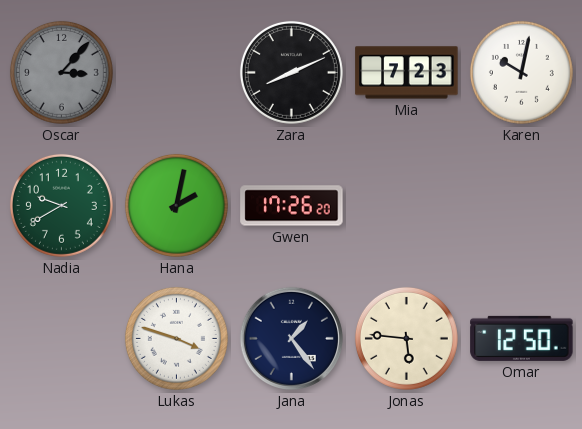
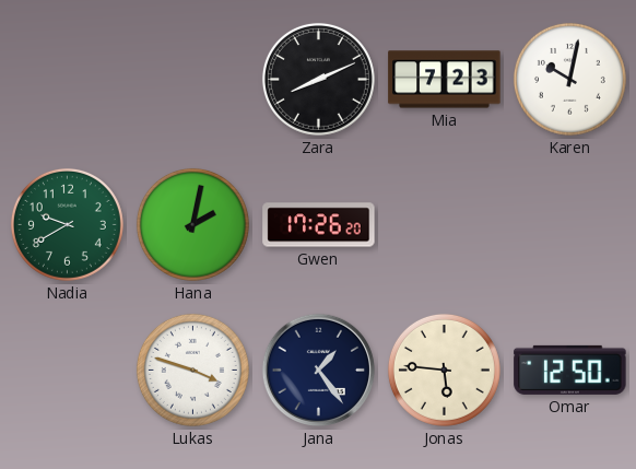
Oscar: 3:07 -> none
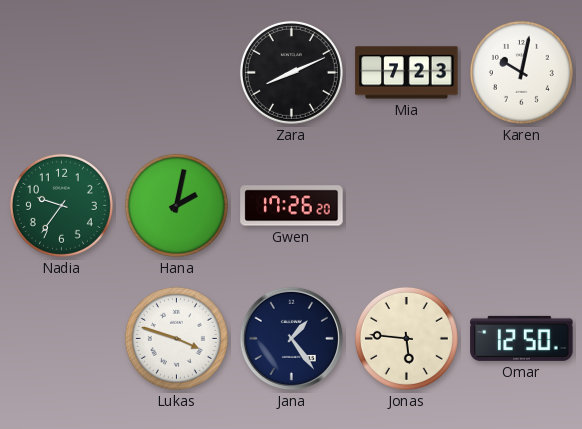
Nadia: 9:40 -> 9:36
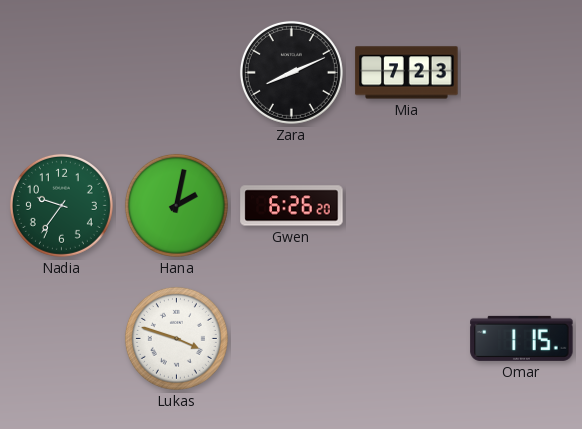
Karen: 10:02 -> none
Gwen: 17:26 -> 6:26
Jana: 1:24 -> none
Jonas: 5:46 -> none
Omar: 12:50 -> 1:15
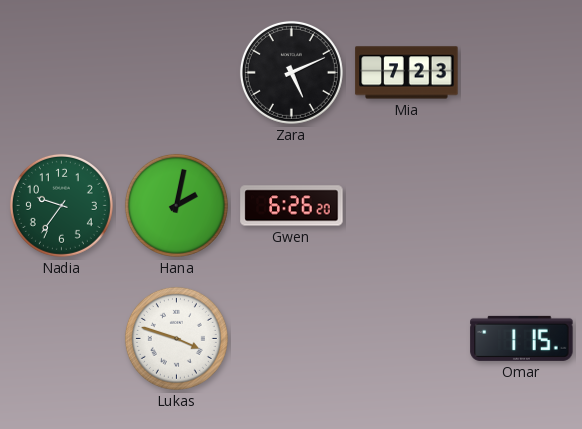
Zara: 8:11 -> 5:11
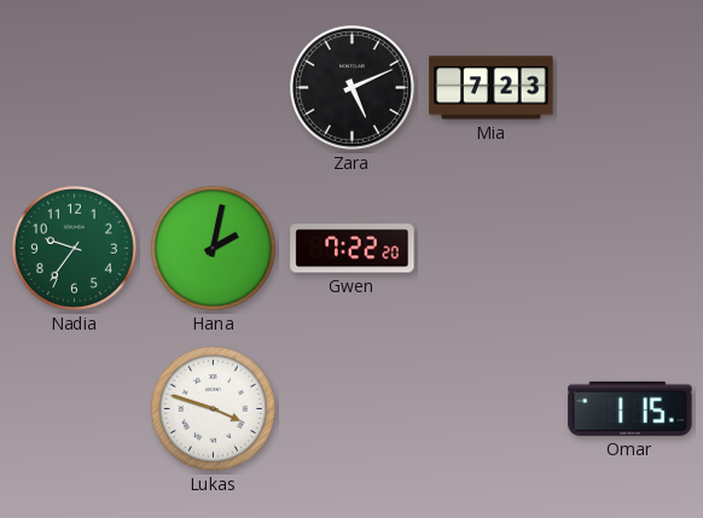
Gwen: 6:26 -> 7:22
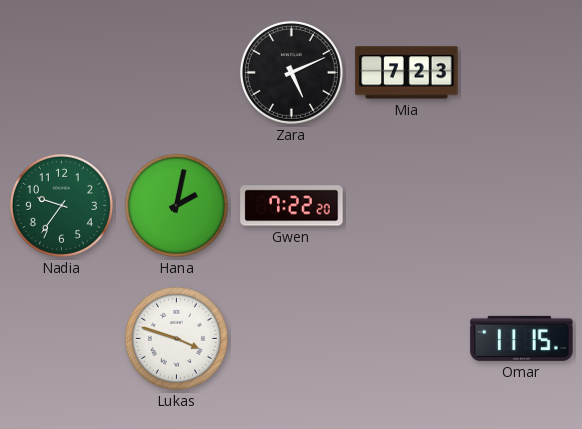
Omar: 1:15 -> 11:15
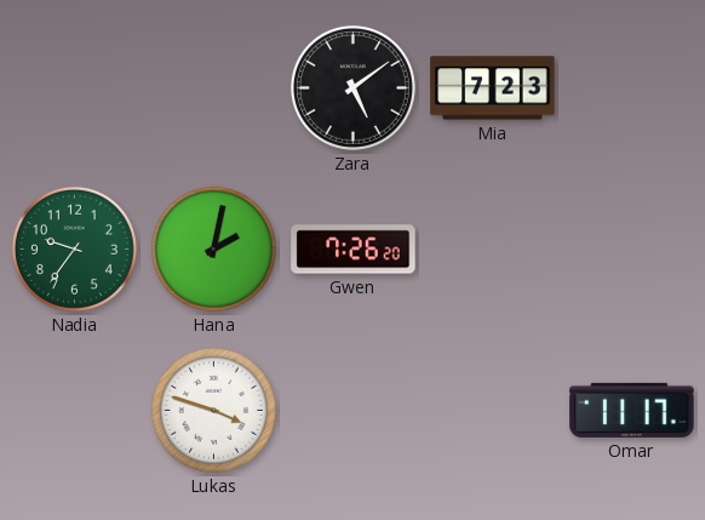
Zara: 5:11 -> 5:09
Gwen: 7:22 -> 7:26
Omar: 11:15 -> 11:17
